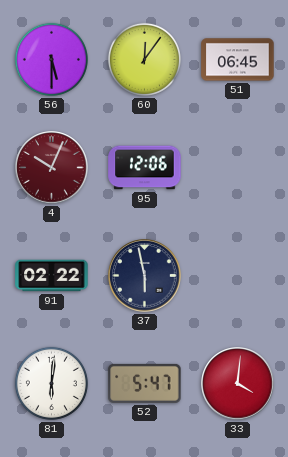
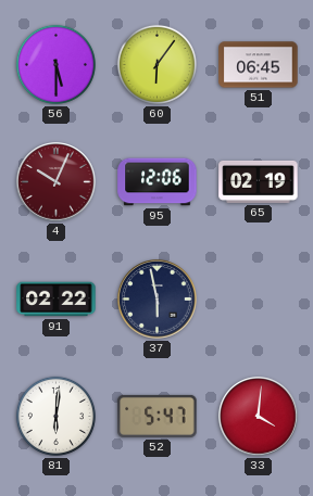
60: 12:06 -> 6:06
65: none -> 02:19
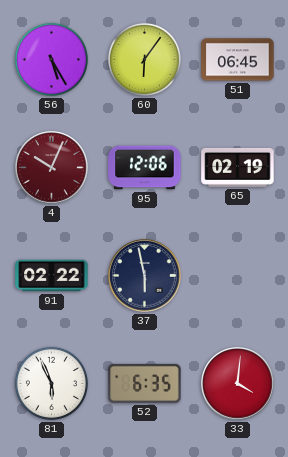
56: 5:30 -> 5:25
81: 6:01 -> 5:56
52: 5:47 -> 6:35
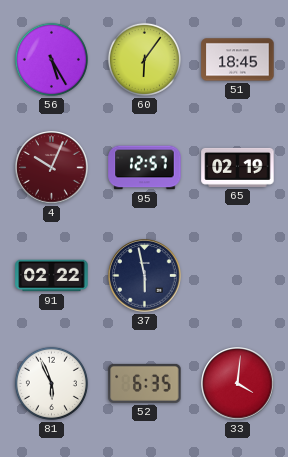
51: 06:45 -> 18:45
95: 12:06 -> 12:57
